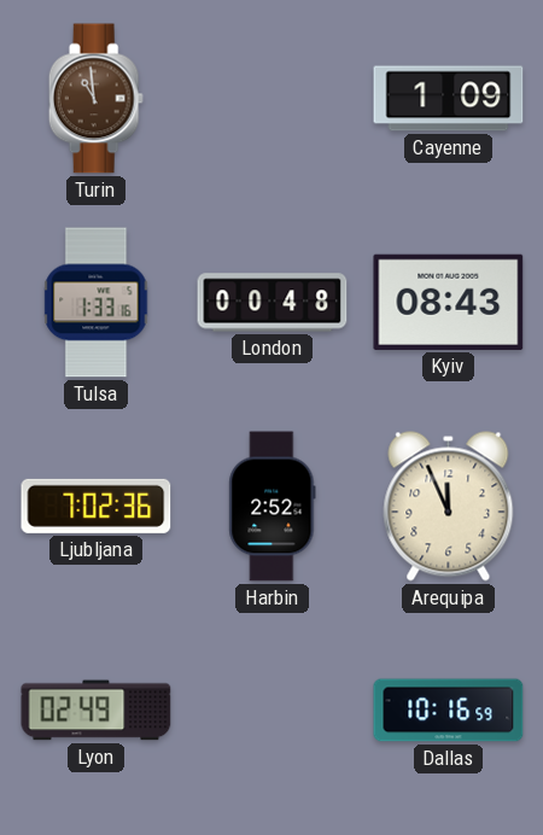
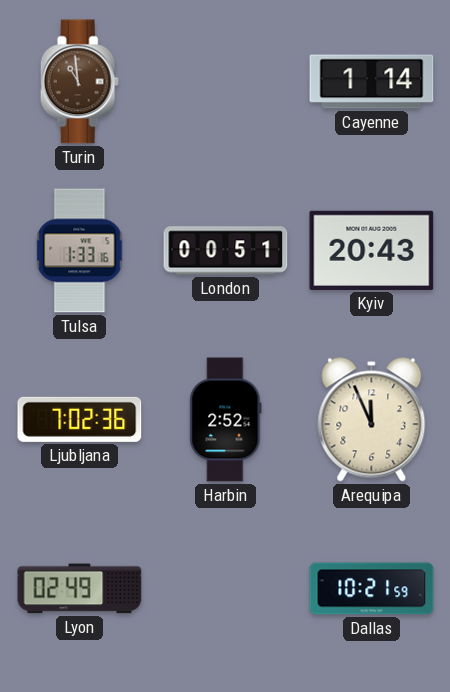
Cayenne: 1:09 -> 1:14
London: 00:48 -> 00:51
Kyiv: 08:43 -> 20:43
Dallas: 10:16 -> 10:21
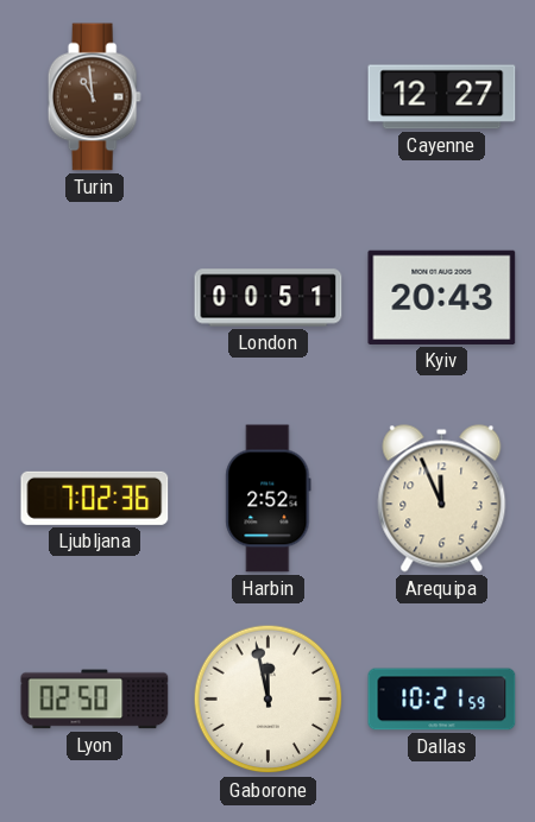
Cayenne: 1:14 -> 12:27
Tulsa: 1:33 -> none
Lyon: 02:49 -> 02:50
Gaborone: none -> 11:58
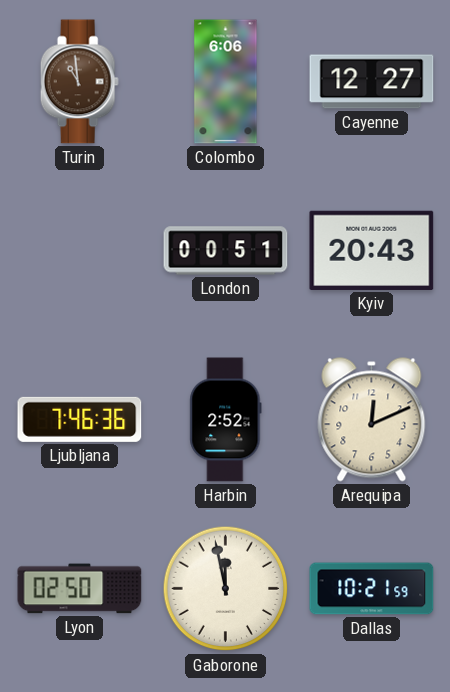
Colombo: none -> 6:06
Ljubljana: 7:02 -> 7:46
Arequipa: 11:56 -> 12:11
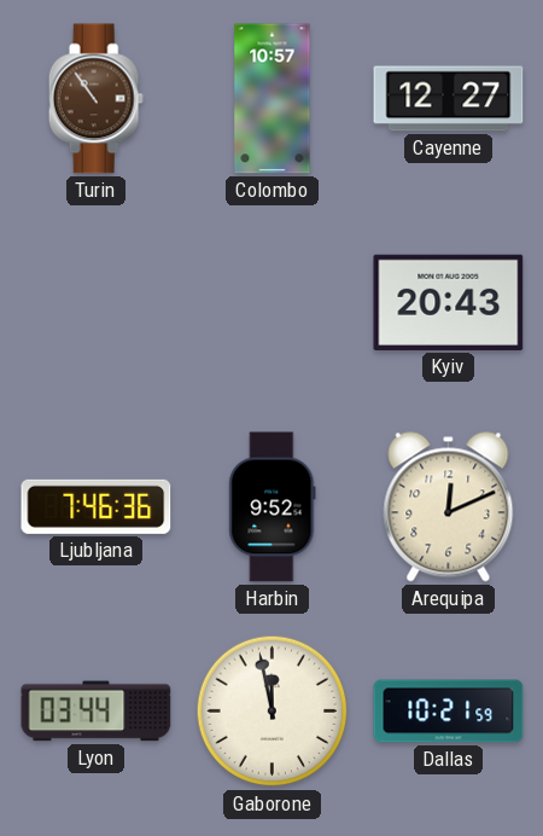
Turin: 10:59 -> 10:54
Colombo: 6:06 -> 10:57
London: 00:51 -> none
Harbin: 2:52 -> 9:52
Lyon: 02:50 -> 03:44
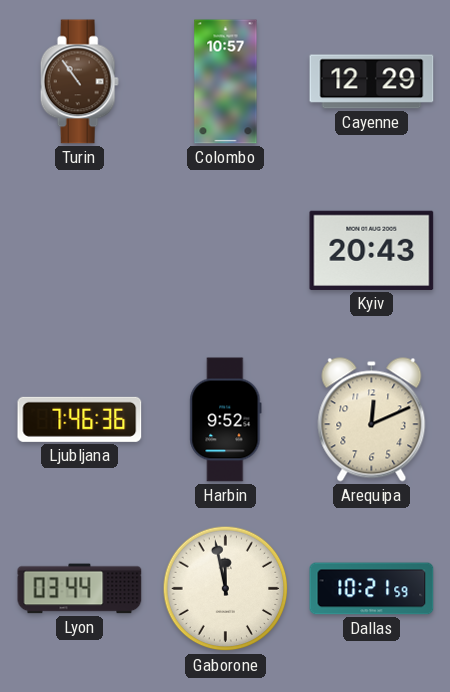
Cayenne: 12:27 -> 12:29
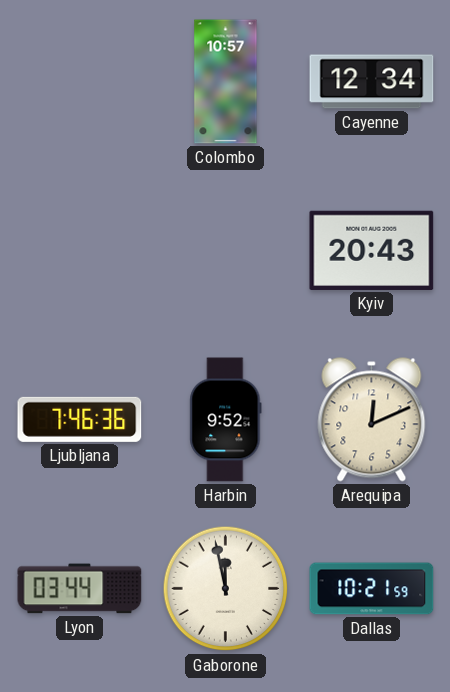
Turin: 10:54 -> none
Cayenne: 12:29 -> 12:34
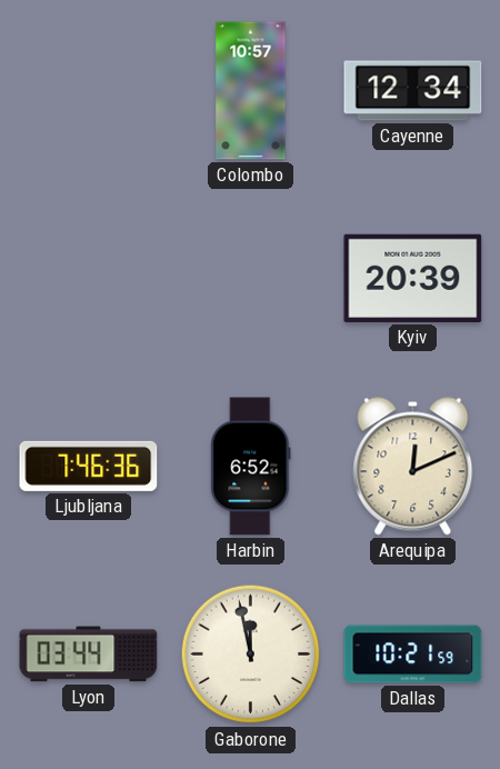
Kyiv: 20:43 -> 20:39
Harbin: 9:52 -> 6:52
